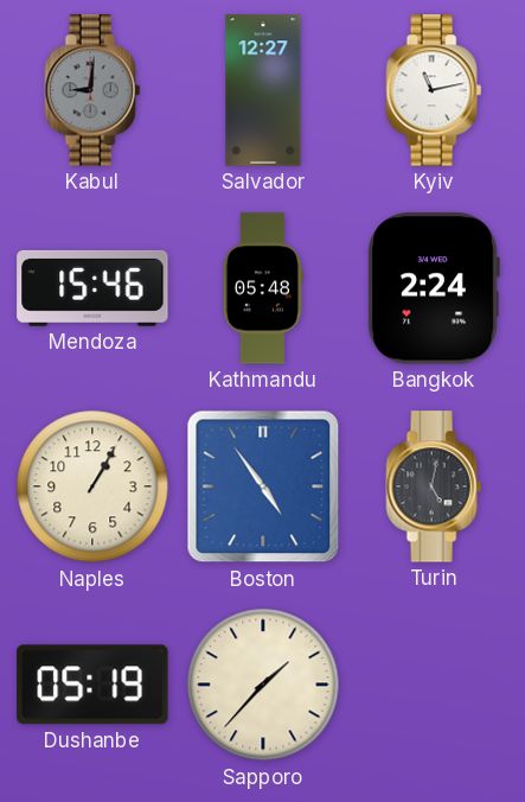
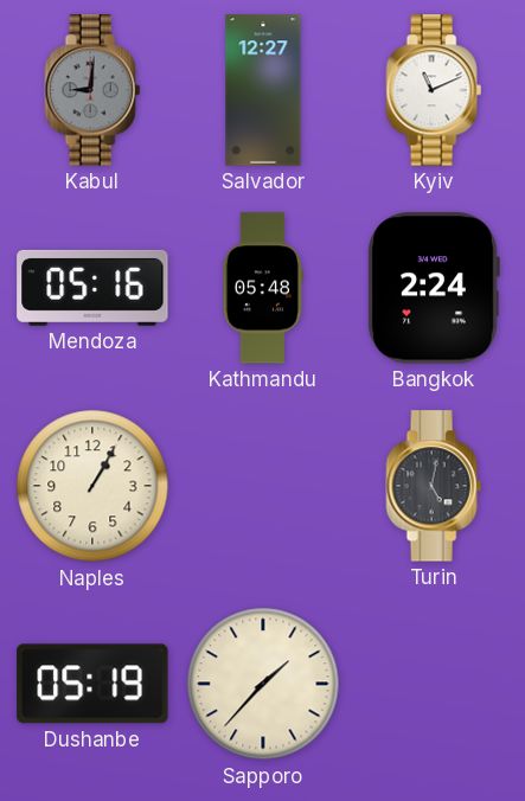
Kyiv: 11:13 -> 11:11
Mendoza: 15:46 -> 05:16
Boston: 4:54 -> none
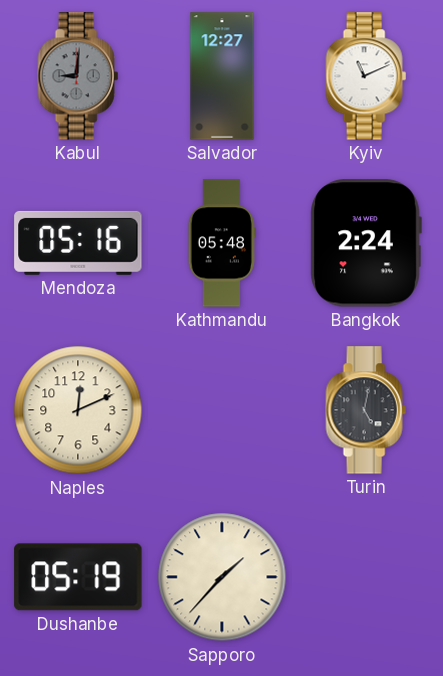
Naples: 1:05 -> 12:11
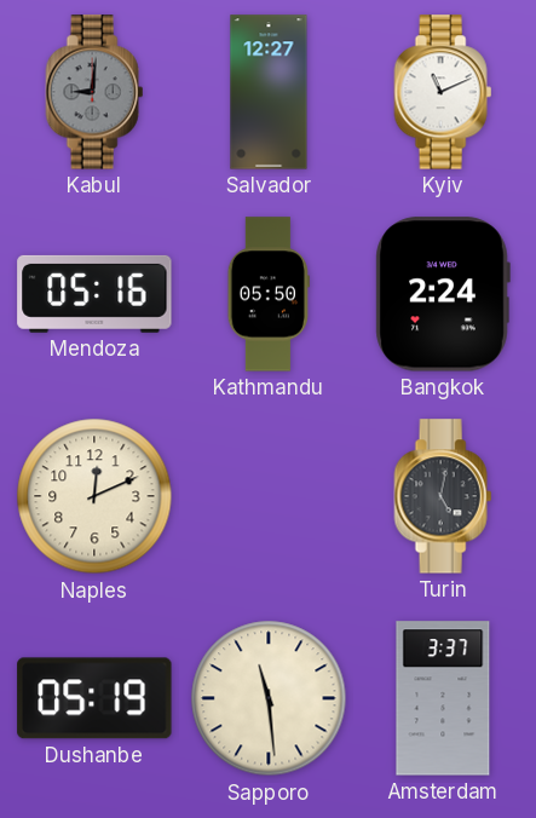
Kathmandu: 05:48 -> 05:50
Sapporo: 1:37 -> 11:29
Amsterdam: none -> 3:37
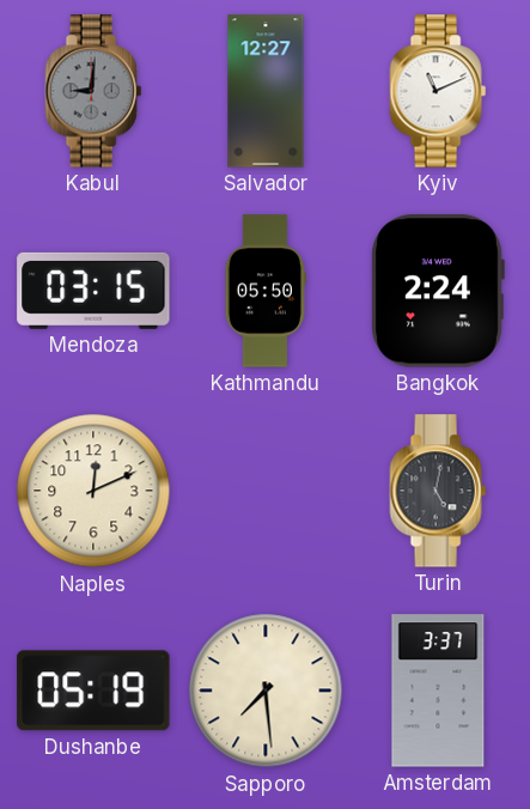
Mendoza: 05:16 -> 03:15
Sapporo: 11:29 -> 7:29
